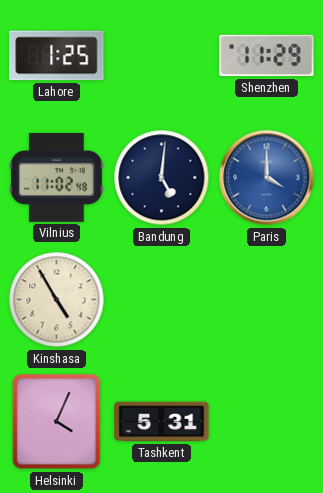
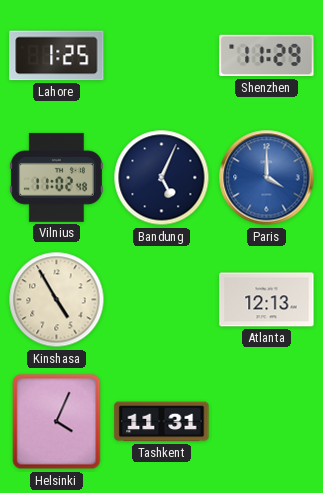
Bandung: 5:01 -> 5:04
Atlanta: none -> 12:13
Tashkent: 5:31 -> 11:31
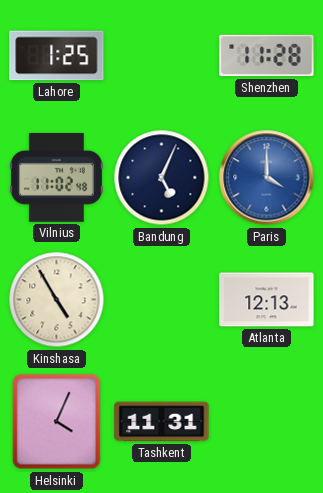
Shenzhen: 11:29 -> 11:28
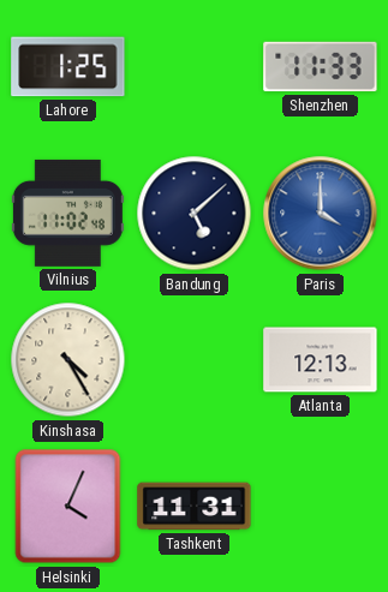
Shenzhen: 11:28 -> 11:33
Bandung: 5:04 -> 5:08
Kinshasa: 4:55 -> 4:25
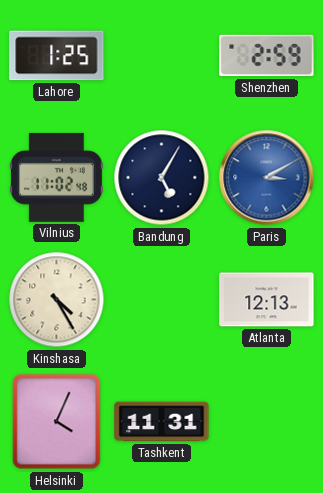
Shenzhen: 11:33 -> 2:59
Bandung: 5:08 -> 5:05
Paris: 4:00 -> 3:10
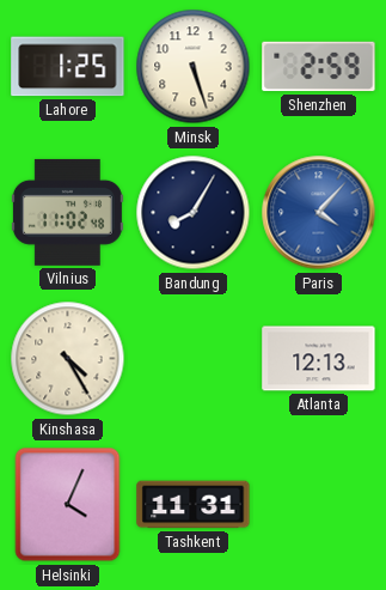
Minsk: none -> 5:27
Bandung: 5:05 -> 8:05
Paris: 3:10 -> 4:07
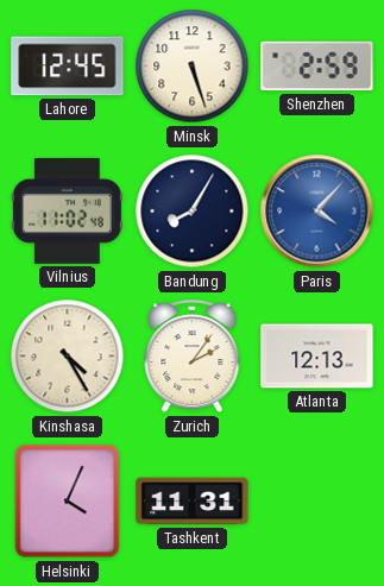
Lahore: 1:25 -> 12:45
Zurich: none -> 2:06
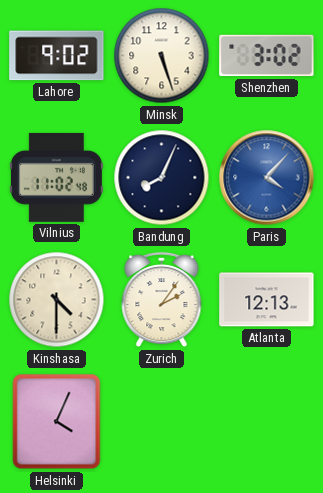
Lahore: 12:45 -> 9:02
Shenzhen: 2:59 -> 3:02
Bandung: 8:05 -> 8:04
Kinshasa: 4:25 -> 4:30
Tashkent: 11:31 -> none
